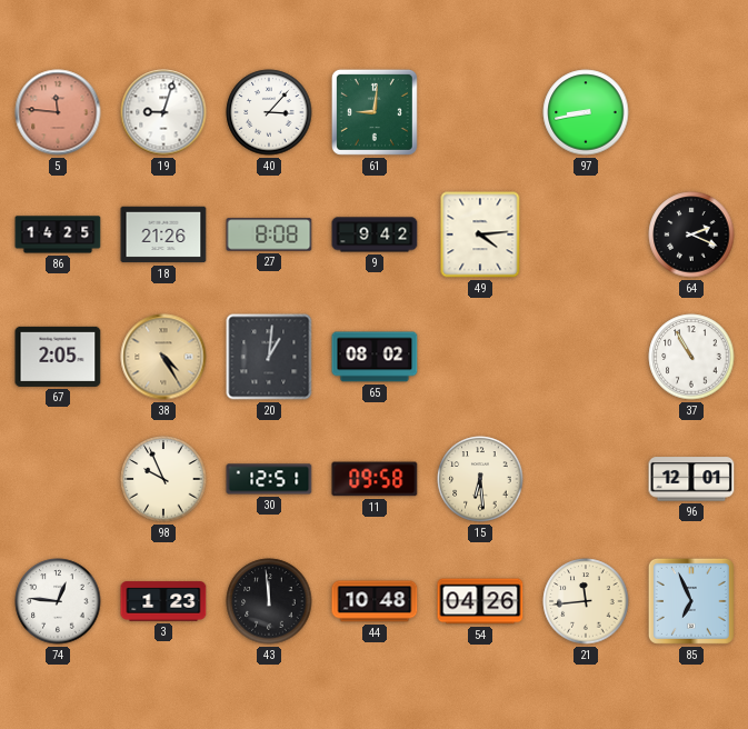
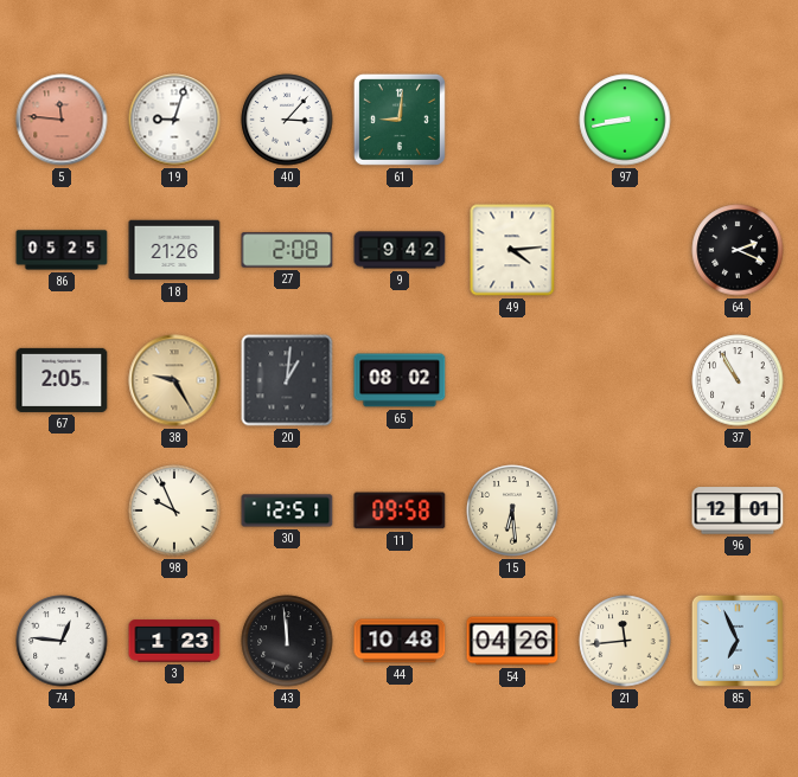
86: 14:25 -> 05:25
27: 8:08 -> 2:08
38: 4:25 -> 9:25
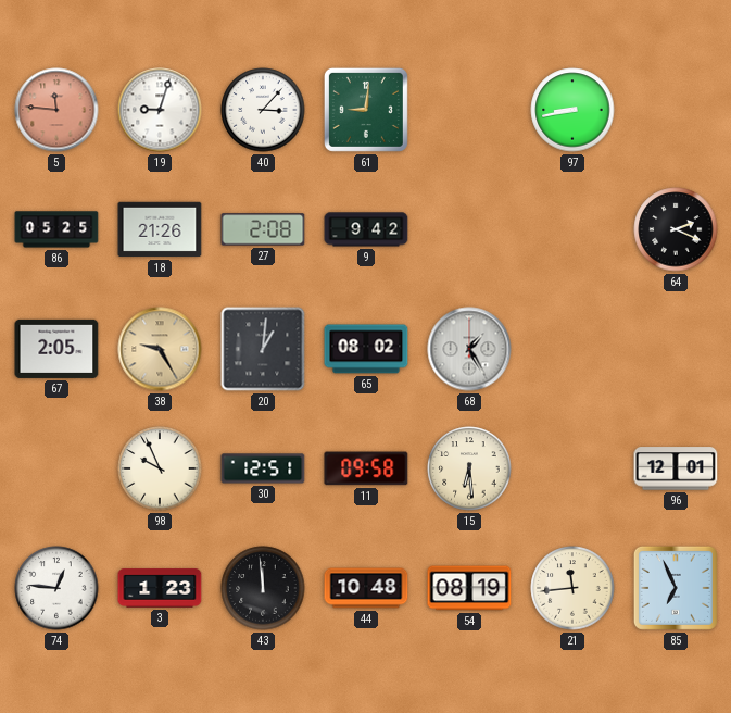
49: 4:14 -> none
68: none -> 1:25
37: 10:55 -> none
54: 04:26 -> 08:19
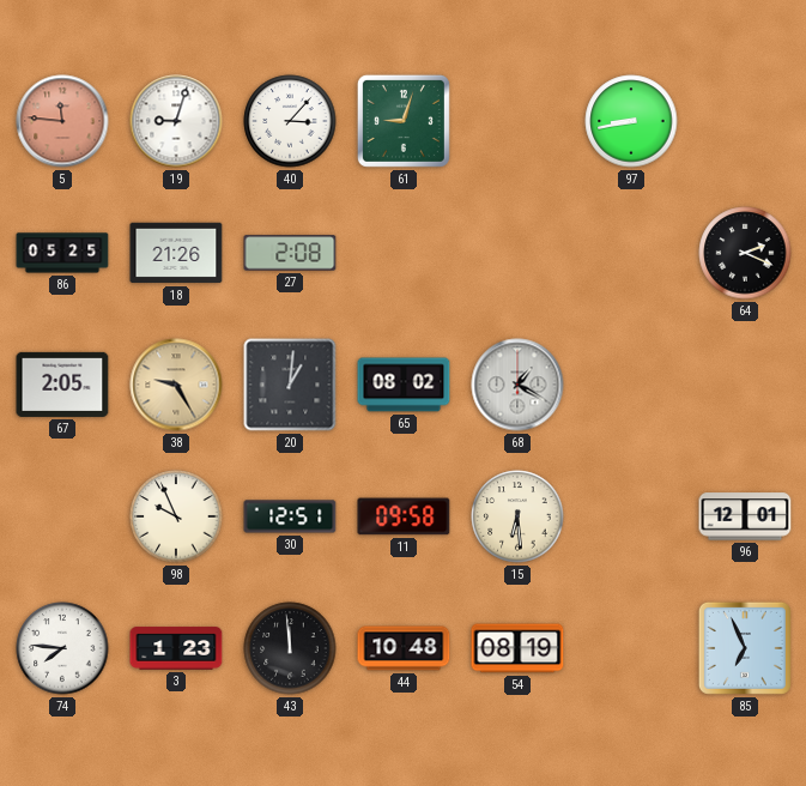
61: 9:01 -> 9:03
9: 9:42 -> none
68: 1:25 -> 1:20
74: 12:46 -> 7:46
21: 11:44 -> none
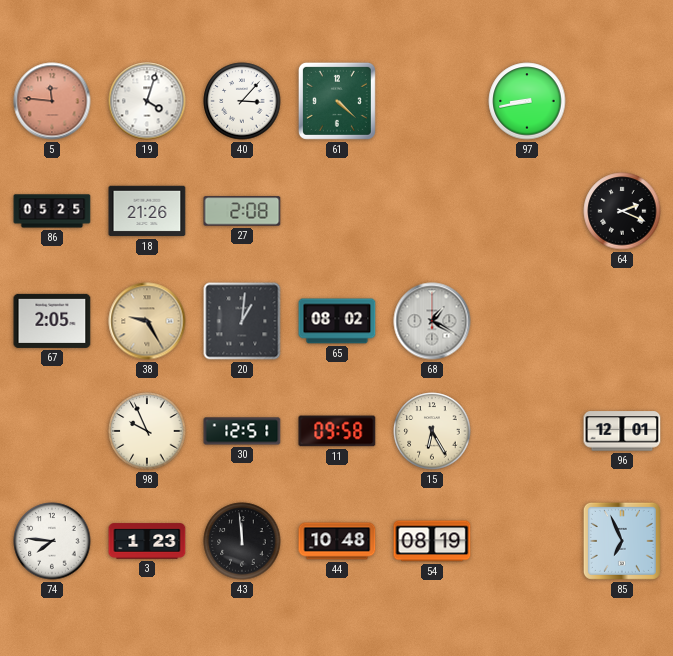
19: 9:03 -> 4:03
61: 9:03 -> 4:22
15: 6:29 -> 6:25
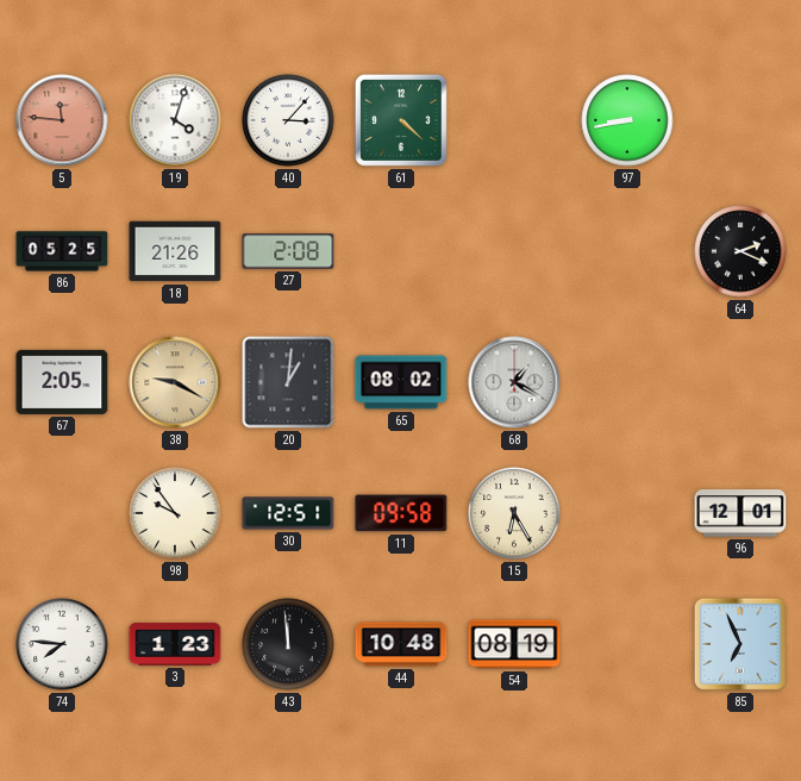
38: 9:25 -> 9:20
98: 9:56 -> 9:54
